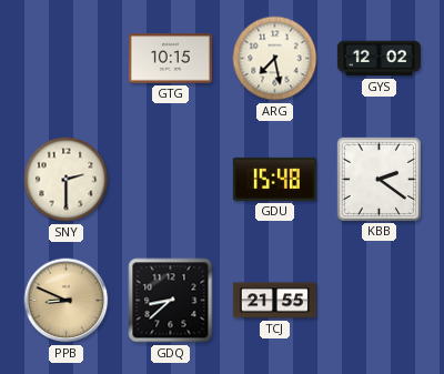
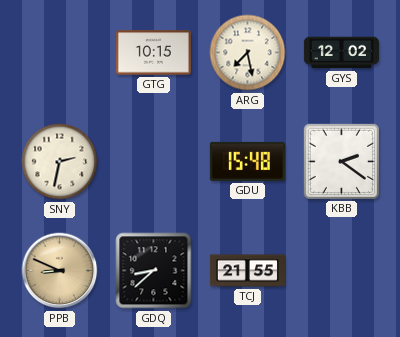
SNY: 2:30 -> 2:32
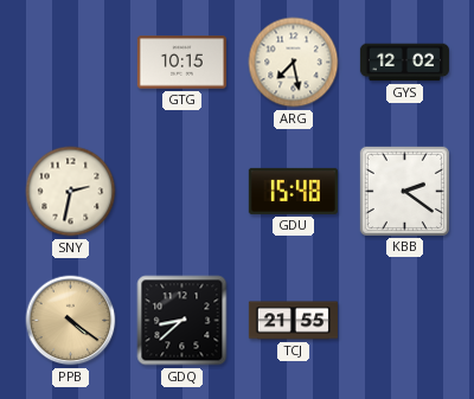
PPB: 8:49 -> 4:21
